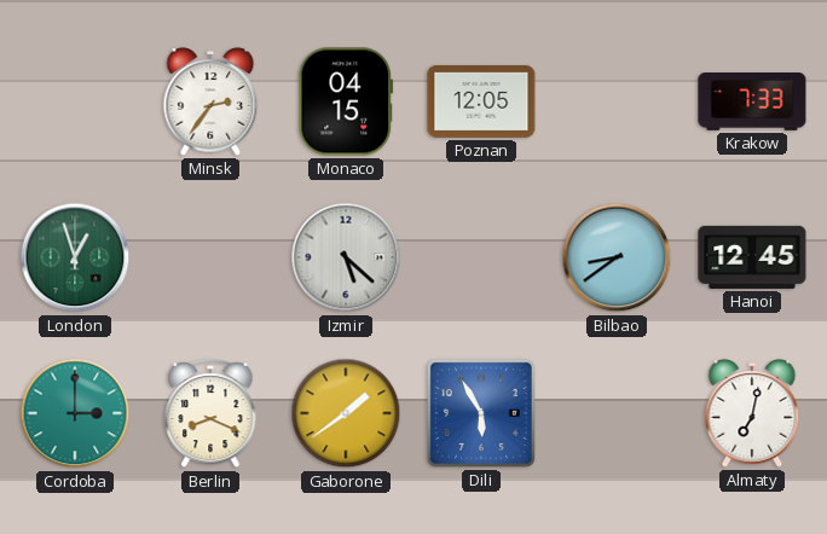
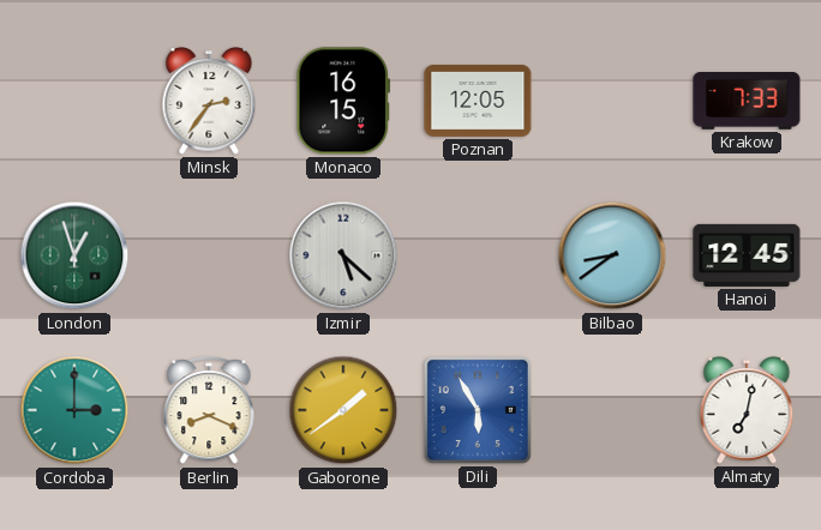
Monaco: 04:15 -> 16:15
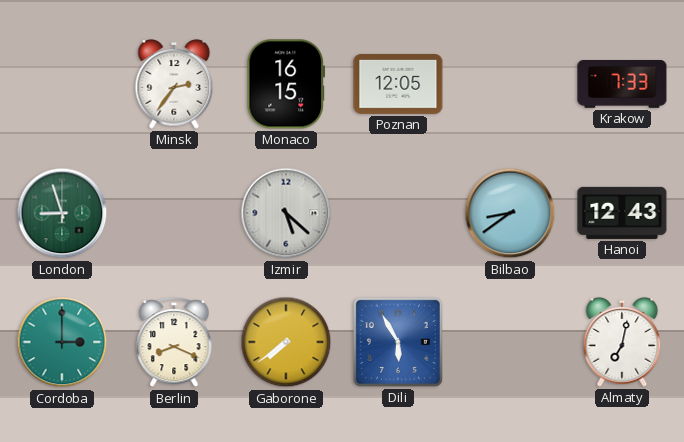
London: 12:57 -> 8:57
Hanoi: 12:45 -> 12:43
Gaborone: 1:39 -> 7:39
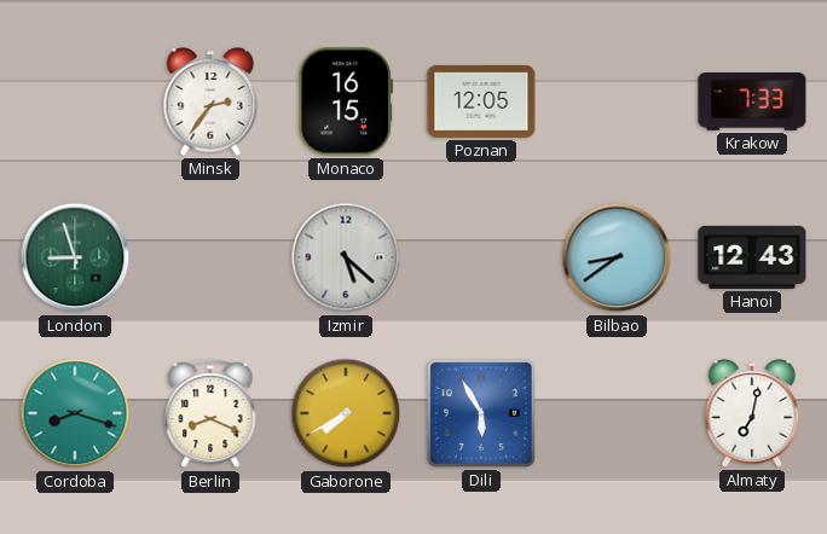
Cordoba: 3:00 -> 8:18
Gaborone: 7:39 -> 7:40
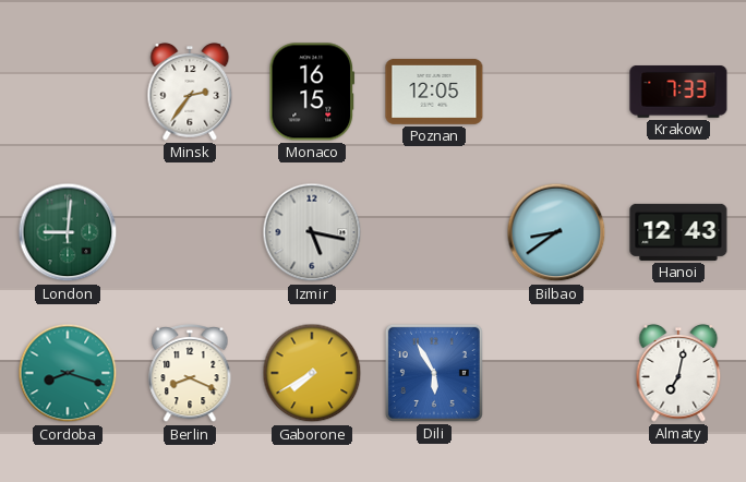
London: 8:57 -> 9:01
Izmir: 5:22 -> 5:17
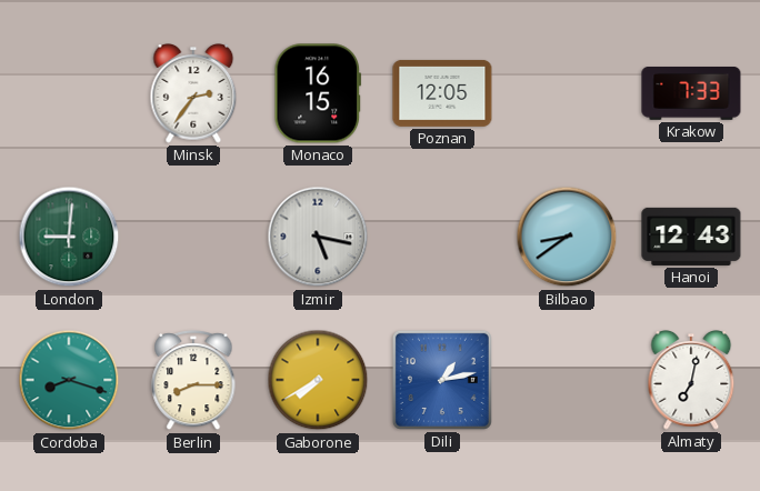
Berlin: 8:19 -> 8:15
Dili: 5:55 -> 1:13
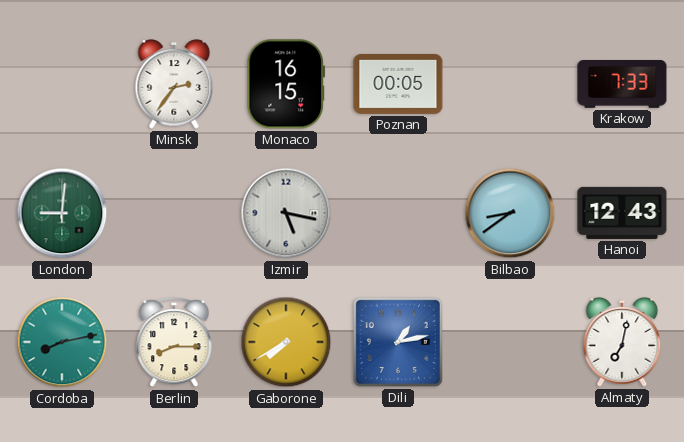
Poznan: 12:05 -> 00:05
Cordoba: 8:18 -> 8:13
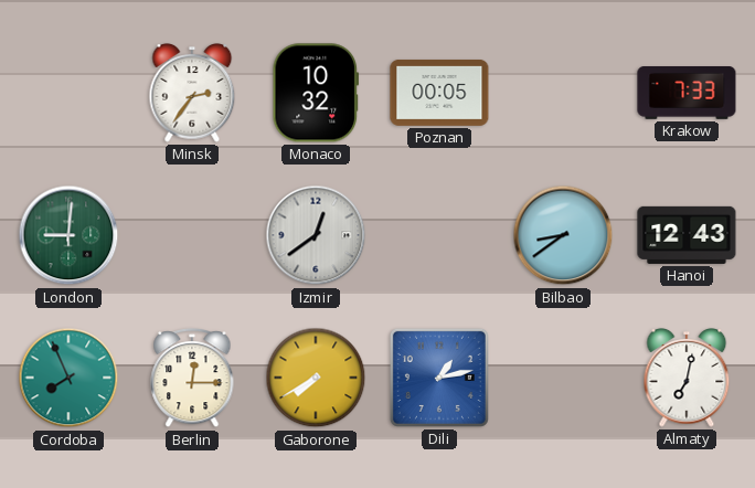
Monaco: 16:15 -> 10:32
Izmir: 5:17 -> 12:39
Cordoba: 8:13 -> 7:56
Berlin: 8:15 -> 12:15
